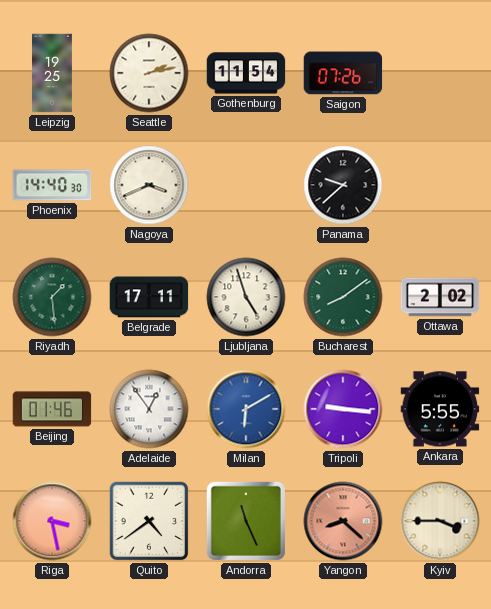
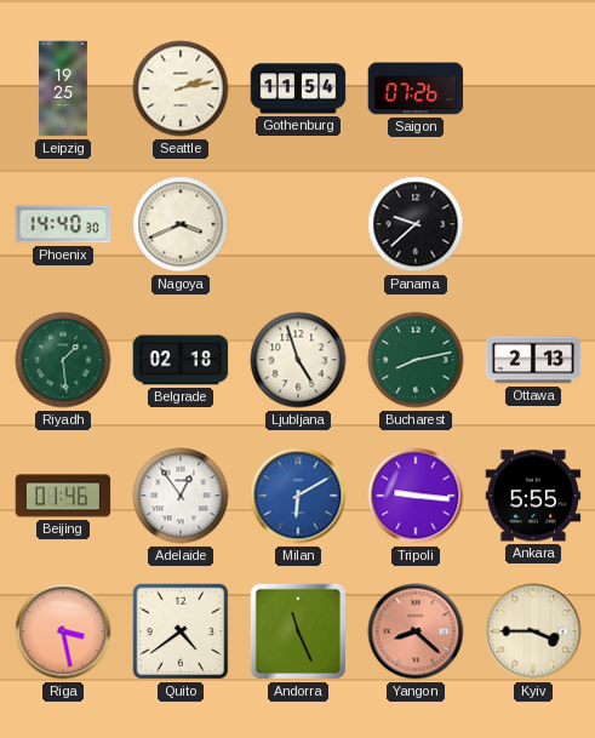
Belgrade: 17:11 -> 02:18
Bucharest: 8:09 -> 8:13
Ottawa: 2:02 -> 2:13
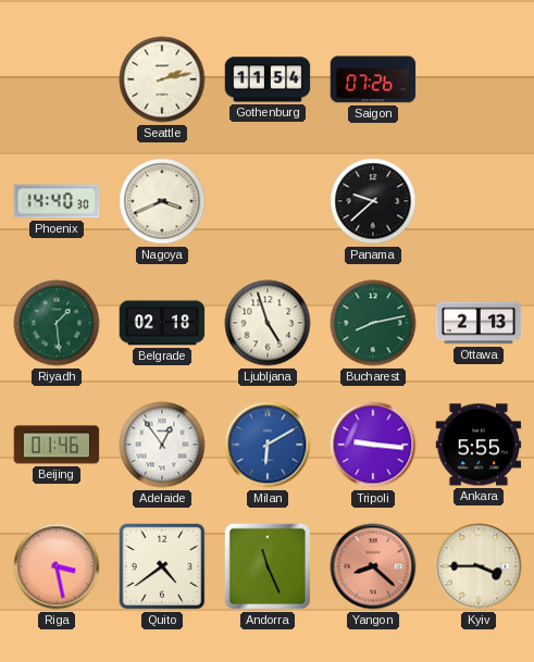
Leipzig: 19:25 -> none
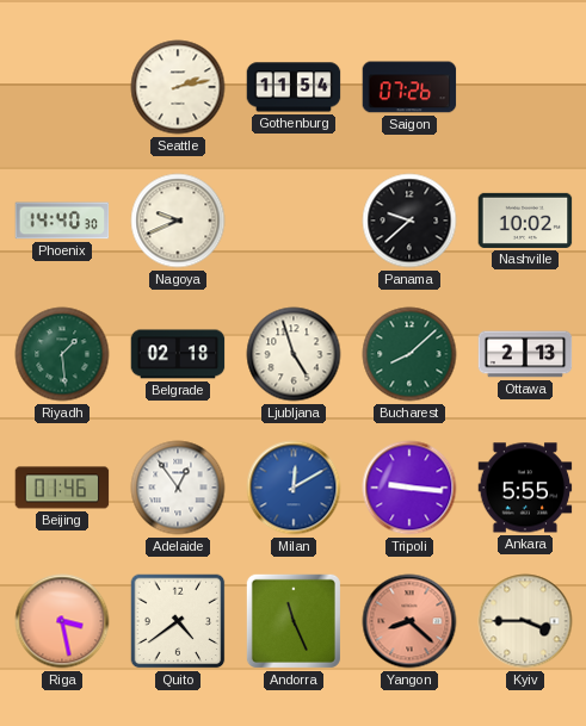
Nagoya: 3:41 -> 9:41
Nashville: none -> 10:02
Bucharest: 8:13 -> 8:08
Milan: 6:10 -> 12:10
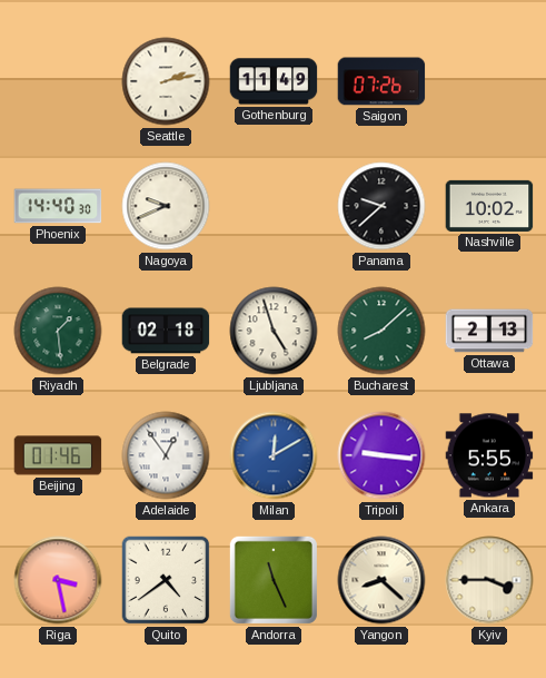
Gothenburg: 11:54 -> 11:49
Yangon dial: salmon -> cream
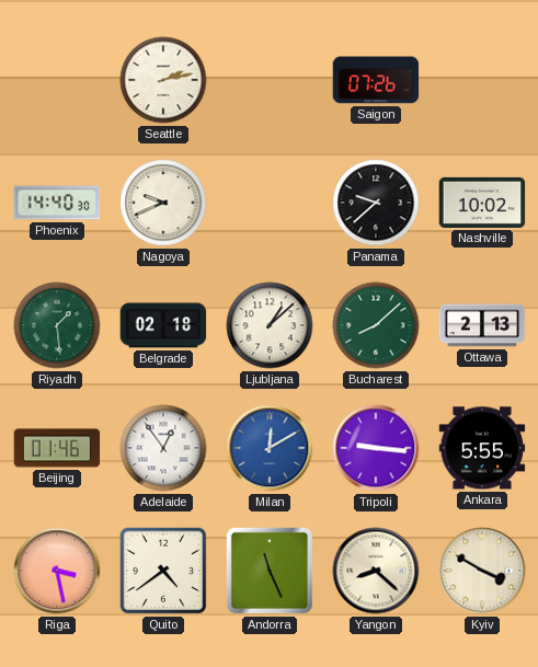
Gothenburg: 11:49 -> none
Ljubljana: 4:57 -> 1:08
Kyiv: 3:45 -> 3:50
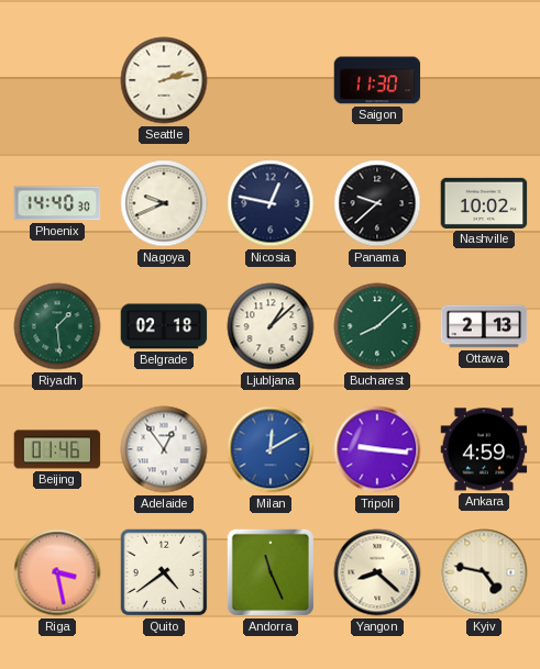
Saigon: 07:26 -> 11:30
Nicosia: none -> 12:47
Ankara: 5:55 -> 4:59
Kyiv: 3:50 -> 4:47
